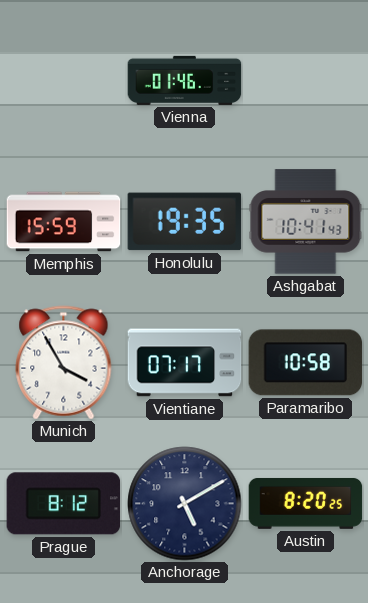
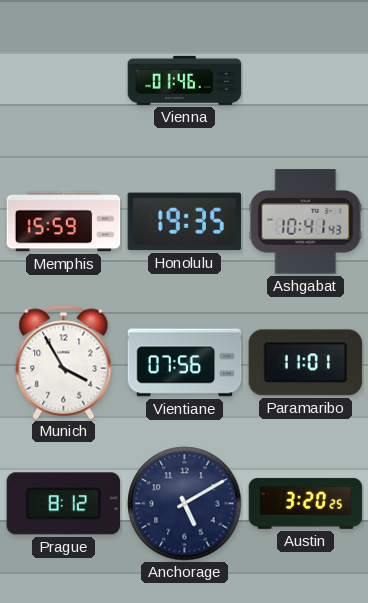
Vientiane: 07:17 -> 07:56
Paramaribo: 10:58 -> 11:01
Austin: 8:20 -> 3:20
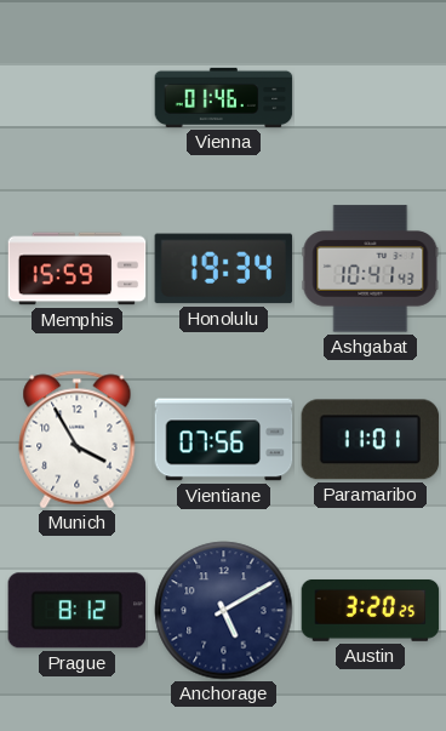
Honolulu: 19:35 -> 19:34
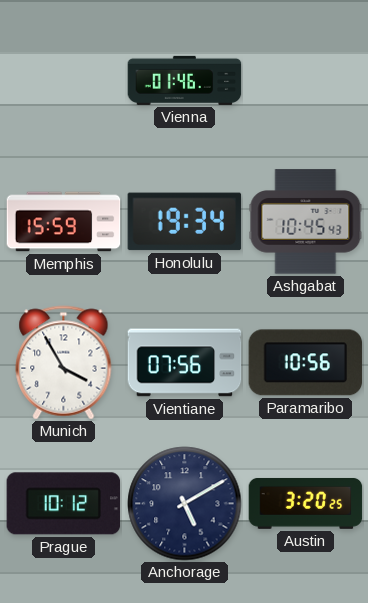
Ashgabat: 10:41 -> 10:45
Paramaribo: 11:01 -> 10:56
Prague: 8:12 -> 10:12
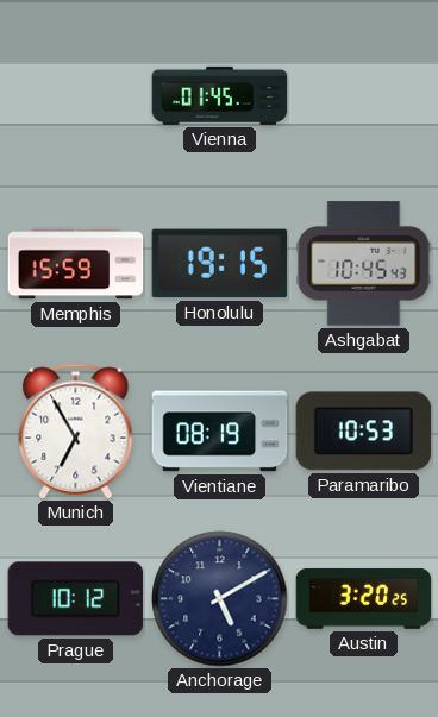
Vienna: 01:46 -> 01:45
Honolulu: 19:34 -> 19:15
Munich: 3:55 -> 6:55
Vientiane: 07:56 -> 08:19
Paramaribo: 10:56 -> 10:53
